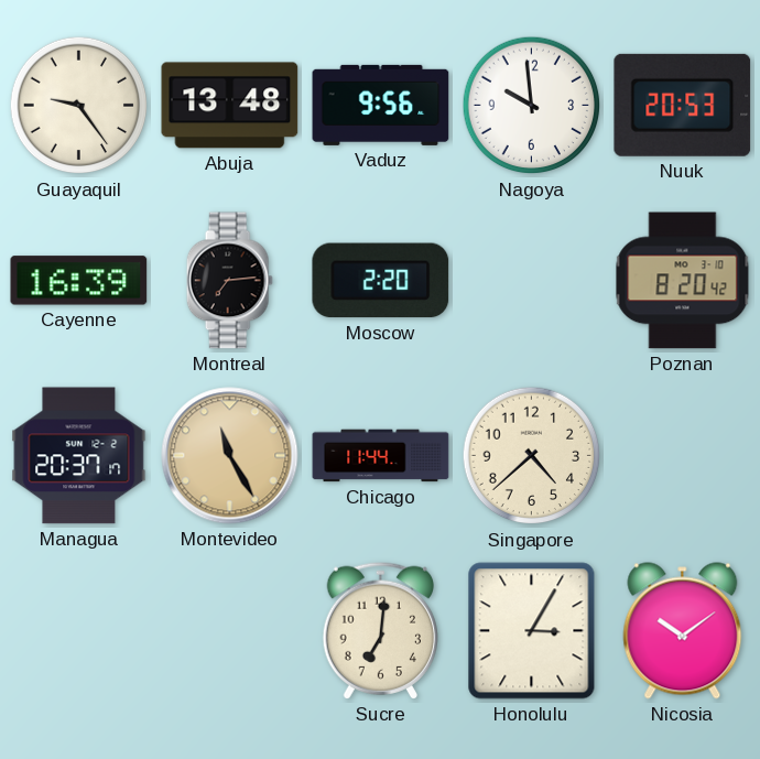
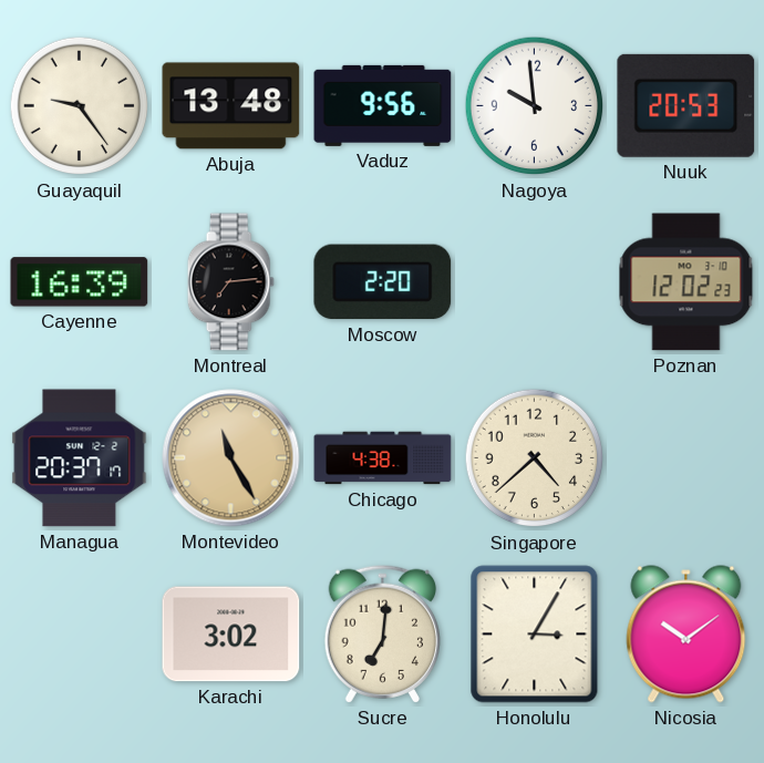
Poznan: 8:20 -> 12:02
Chicago: 11:44 -> 4:38
Karachi: none -> 3:02
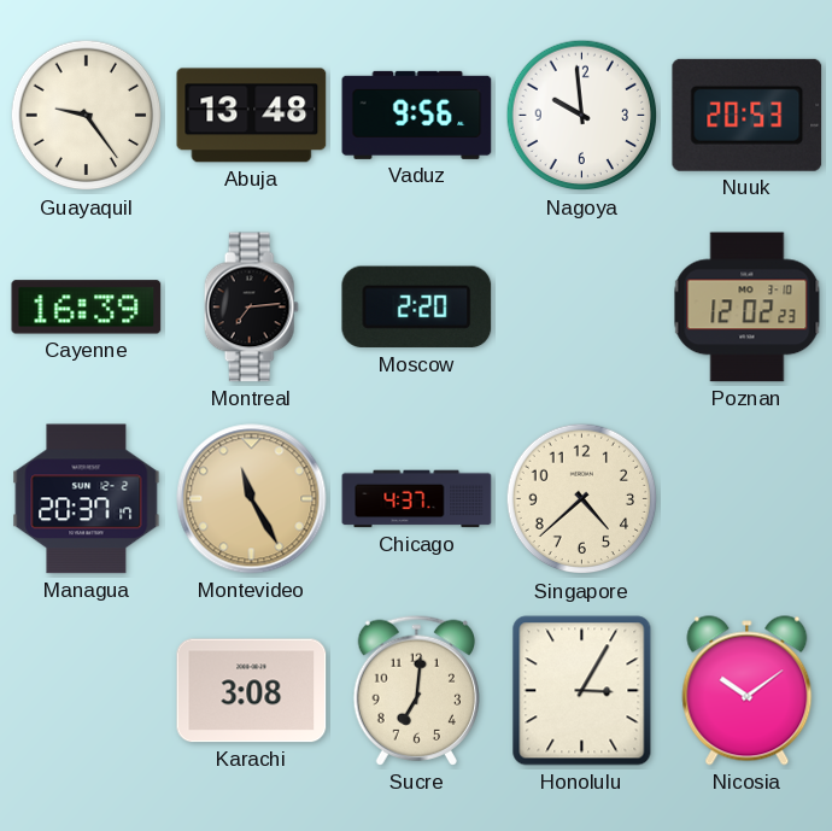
Chicago: 4:38 -> 4:37
Karachi: 3:02 -> 3:08
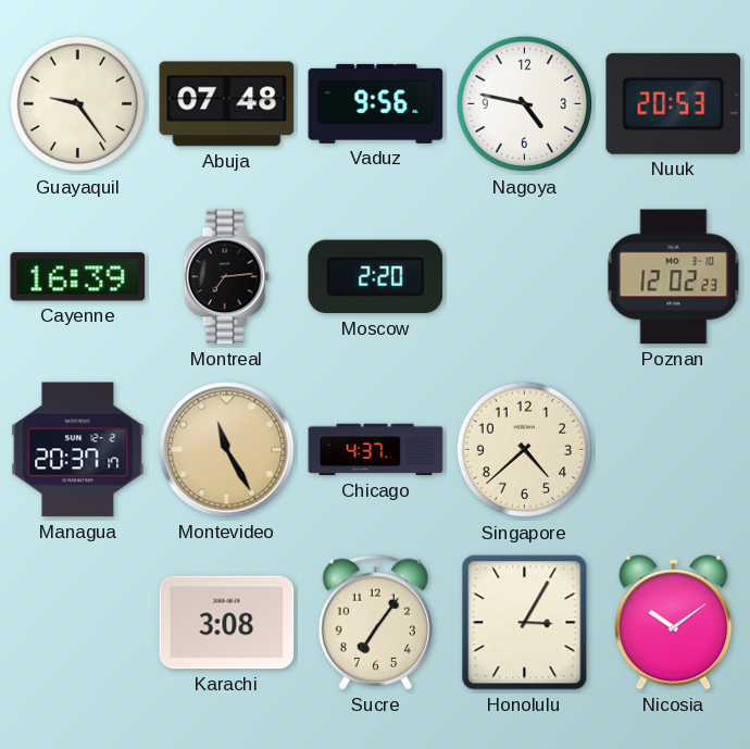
Abuja: 13:48 -> 07:48
Nagoya: 9:59 -> 4:47
Sucre: 7:01 -> 7:06
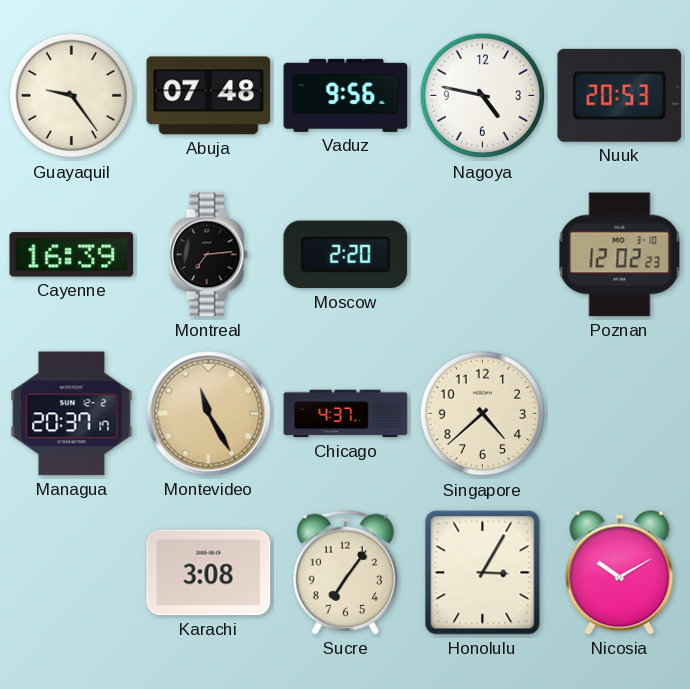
Nicosia: 10:09 -> 10:10
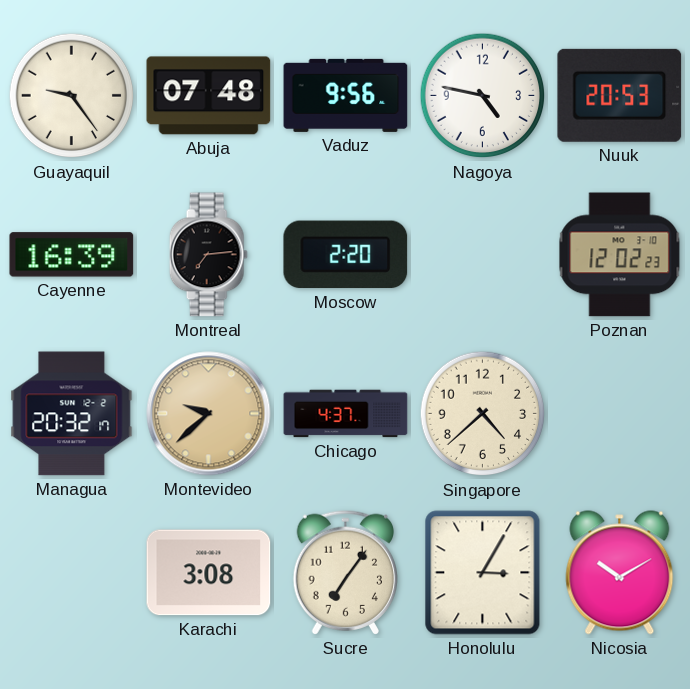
Managua: 20:37 -> 20:32
Montevideo: 11:25 -> 9:38
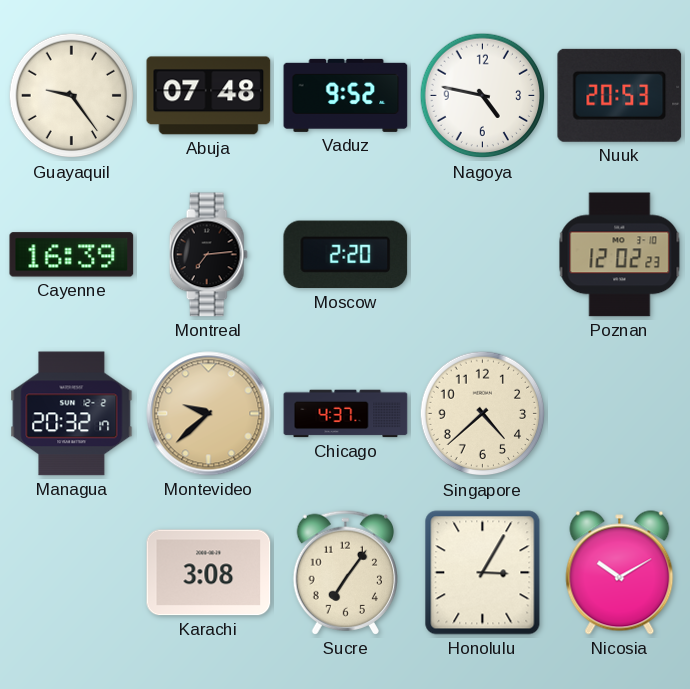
Vaduz: 9:56 -> 9:52
